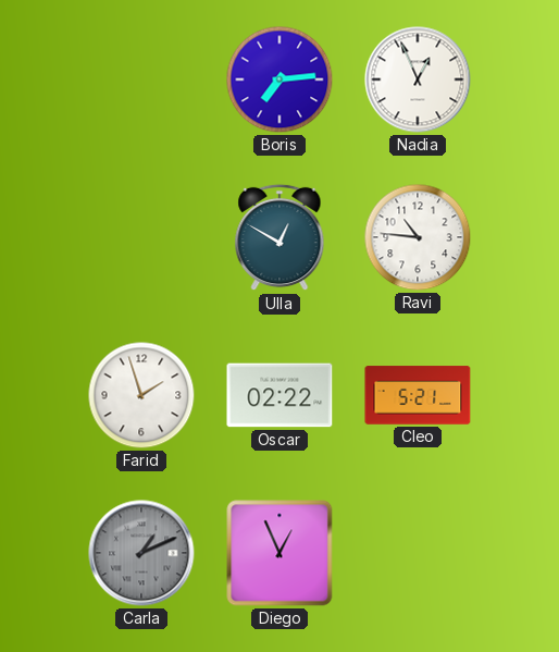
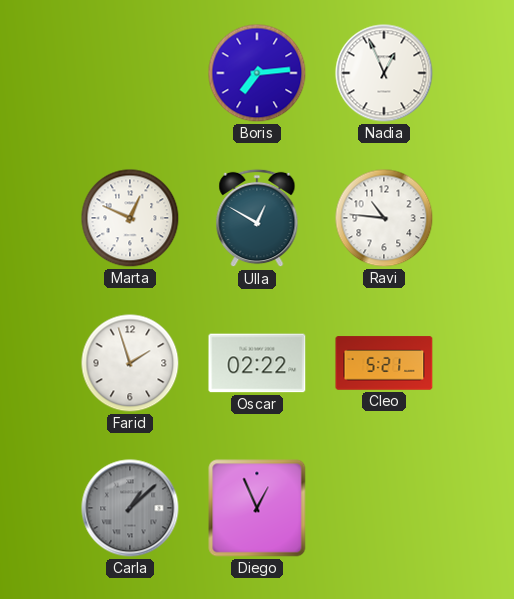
Marta: none -> 12:49
Carla: 1:11 -> 1:08
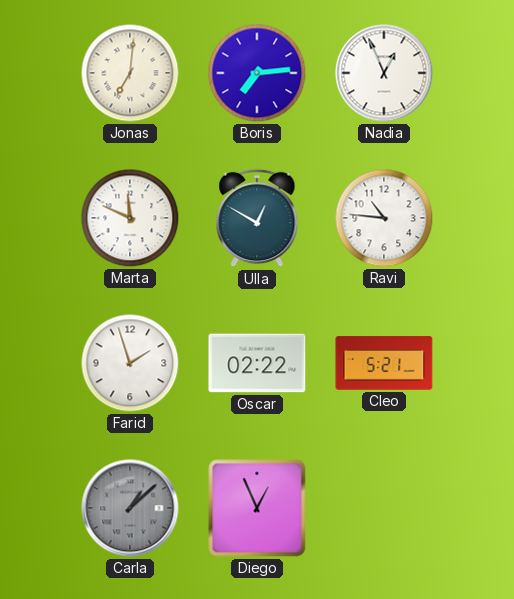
Jonas: none -> 7:01
Marta: 12:49 -> 11:49
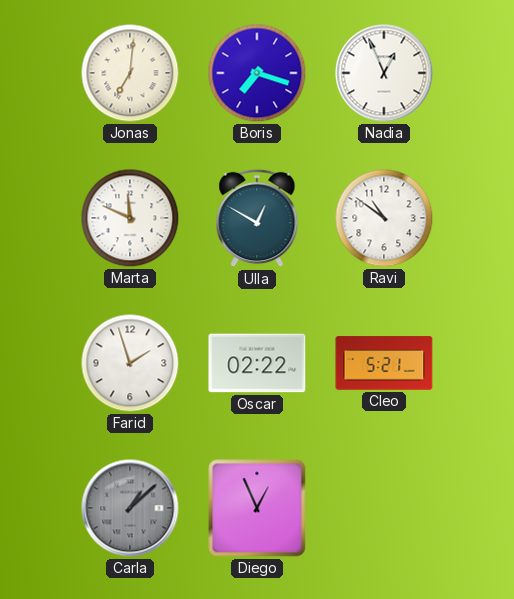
Boris: 7:14 -> 7:18
Ravi: 10:46 -> 10:51
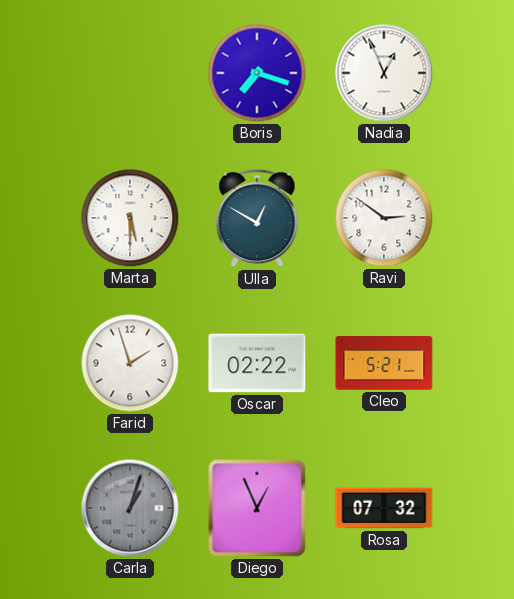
Jonas: 7:01 -> none
Marta: 11:49 -> 5:30
Ravi: 10:51 -> 2:51
Carla: 1:08 -> 1:03
Rosa: none -> 07:32
